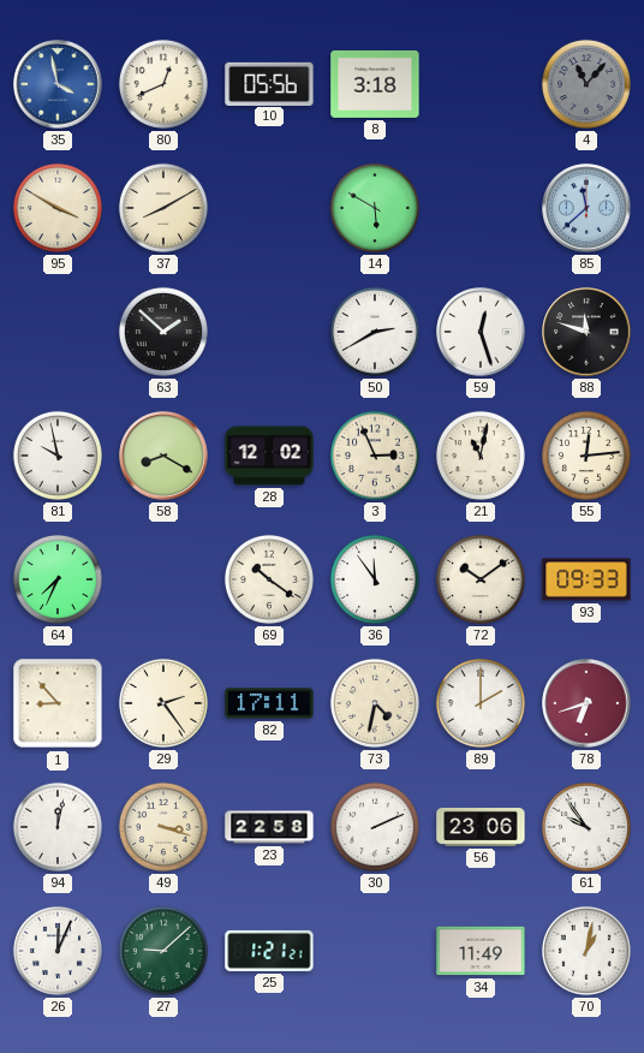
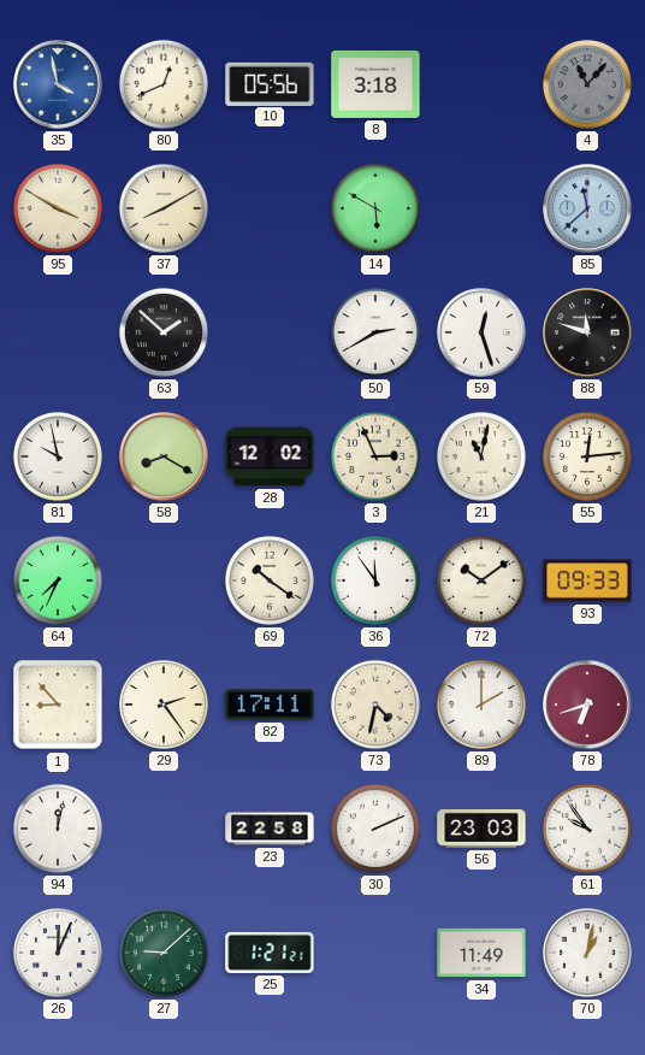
49: 3:18 -> none
56: 23:06 -> 23:03
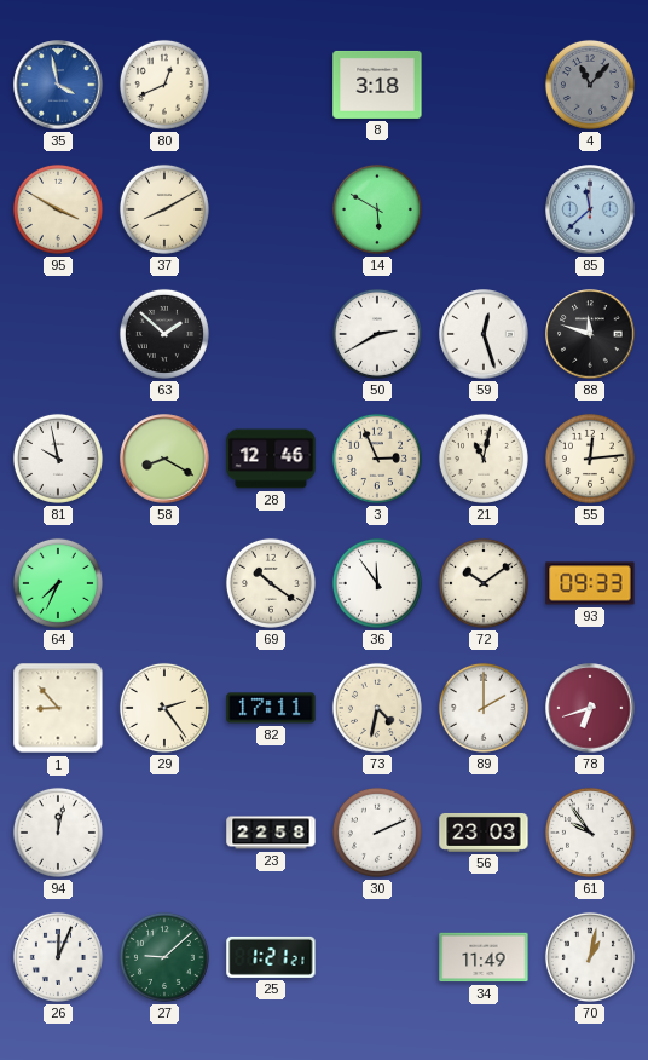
10: 05:56 -> none
28: 12:02 -> 12:46
